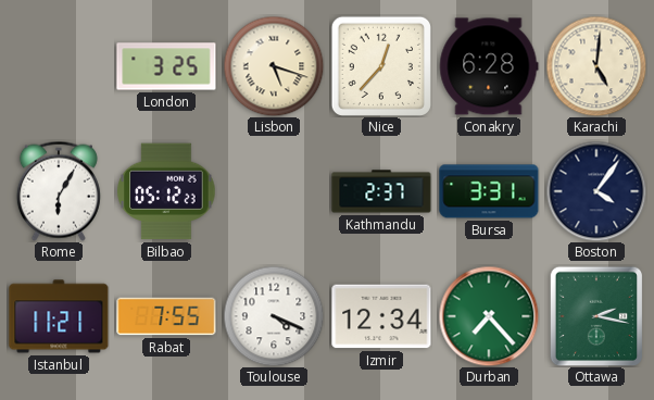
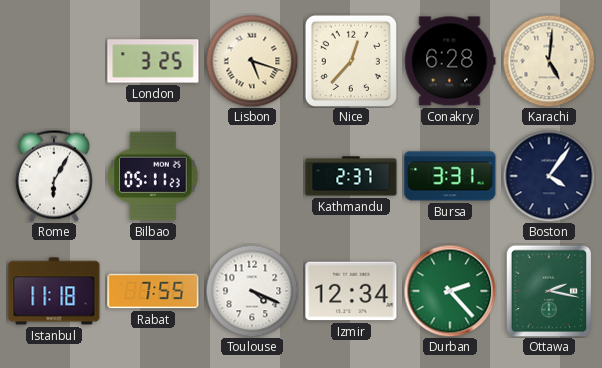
Bilbao: 05:12 -> 05:11
Istanbul: 11:21 -> 11:18
Durban: 7:23 -> 2:23
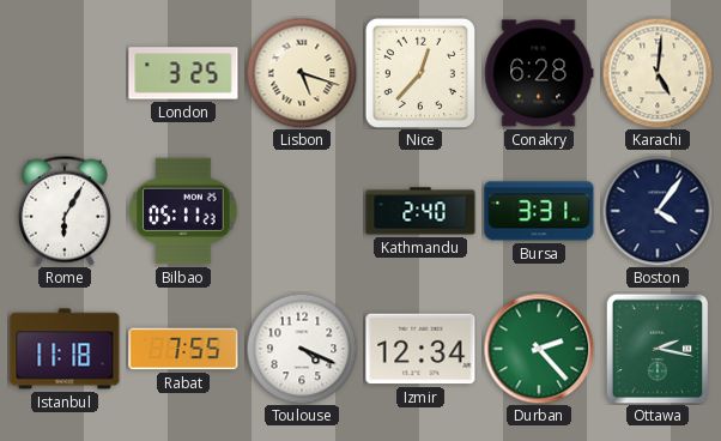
Kathmandu: 2:37 -> 2:40
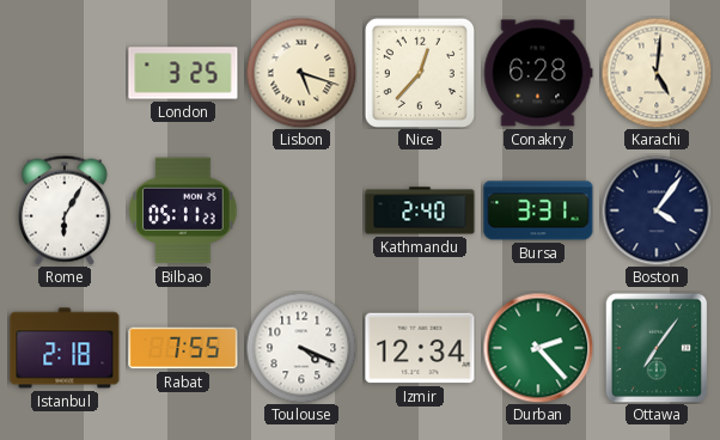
Istanbul: 11:18 -> 2:18
Ottawa: 2:17 -> 7:06
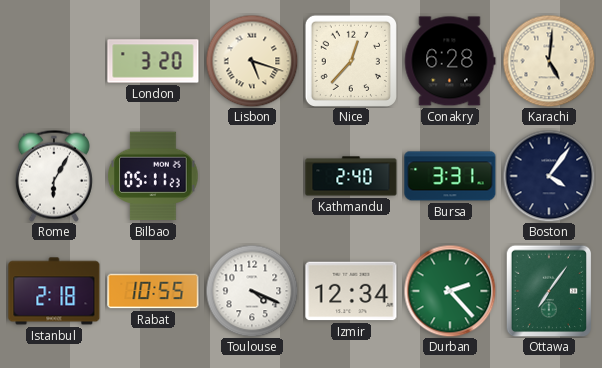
London: 3:25 -> 3:20
Rabat: 7:55 -> 10:55
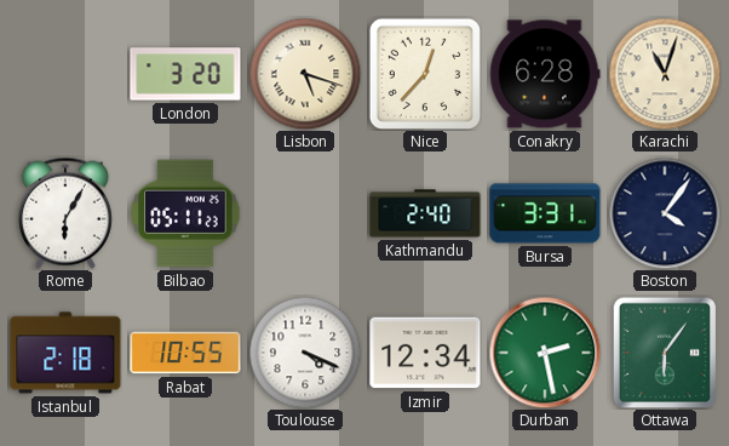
Karachi: 5:01 -> 11:03
Durban: 2:23 -> 2:28
Ottawa: 7:06 -> 6:06
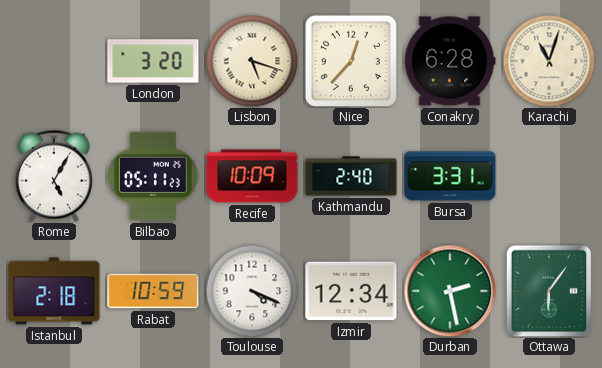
Rome: 6:05 -> 5:05
Recife: none -> 10:09
Boston: 4:06 -> none
Rabat: 10:55 -> 10:59
